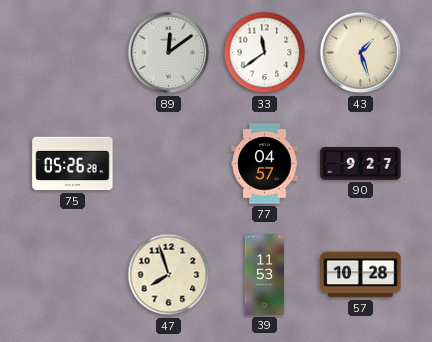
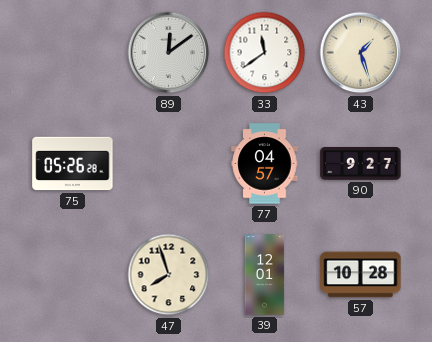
39: 11:53 -> 12:01
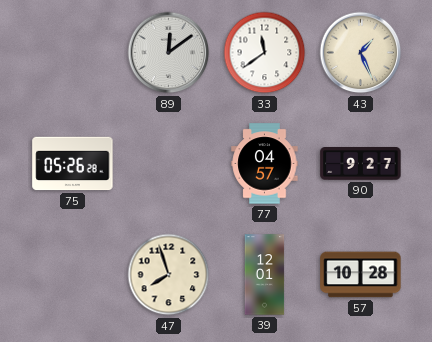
43: 1:27 -> 1:26
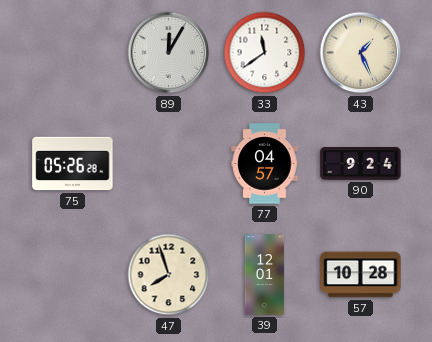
89: 12:09 -> 12:05
90: 9:27 -> 9:24
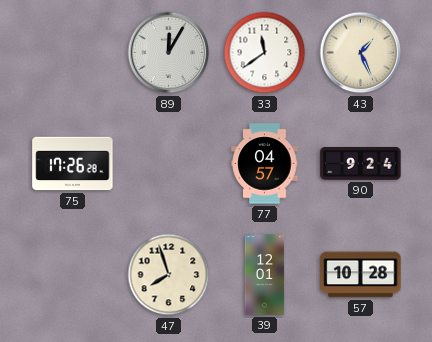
75: 05:26 -> 17:26
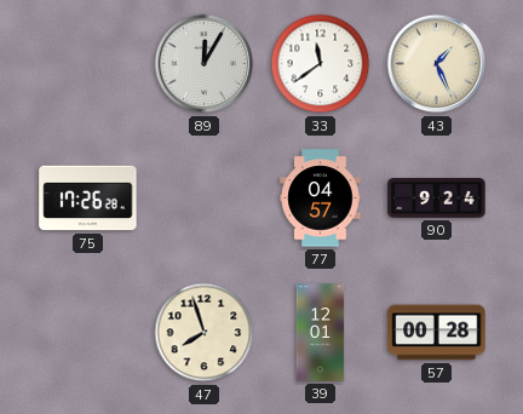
57: 10:28 -> 00:28
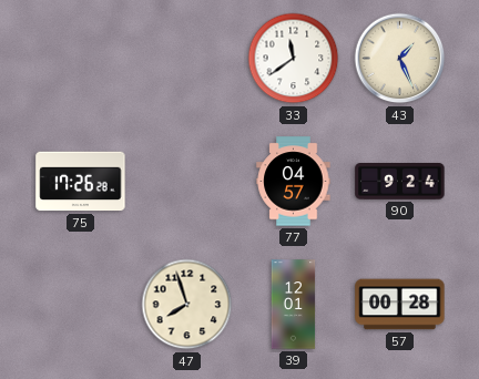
89: 12:05 -> none
